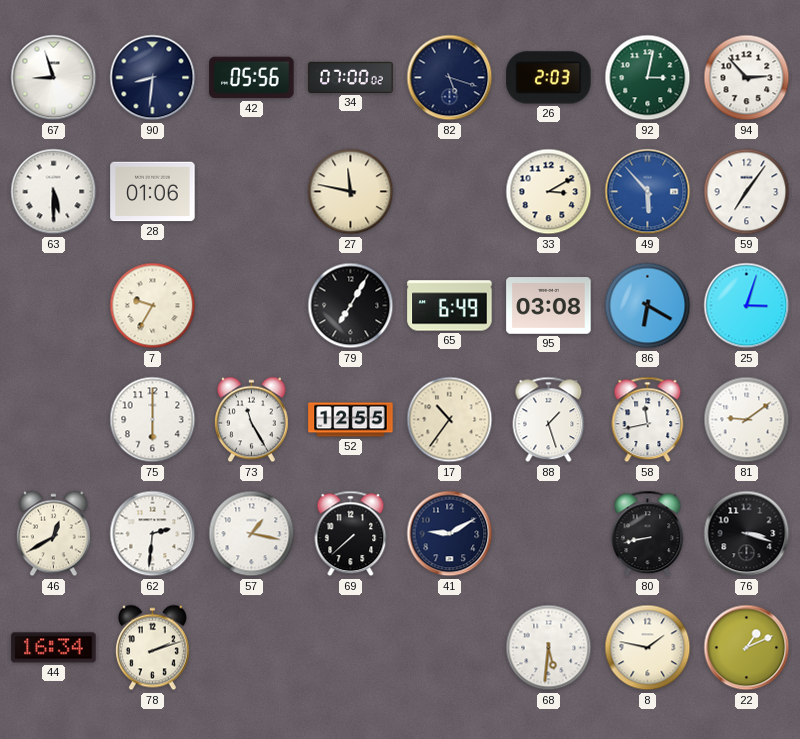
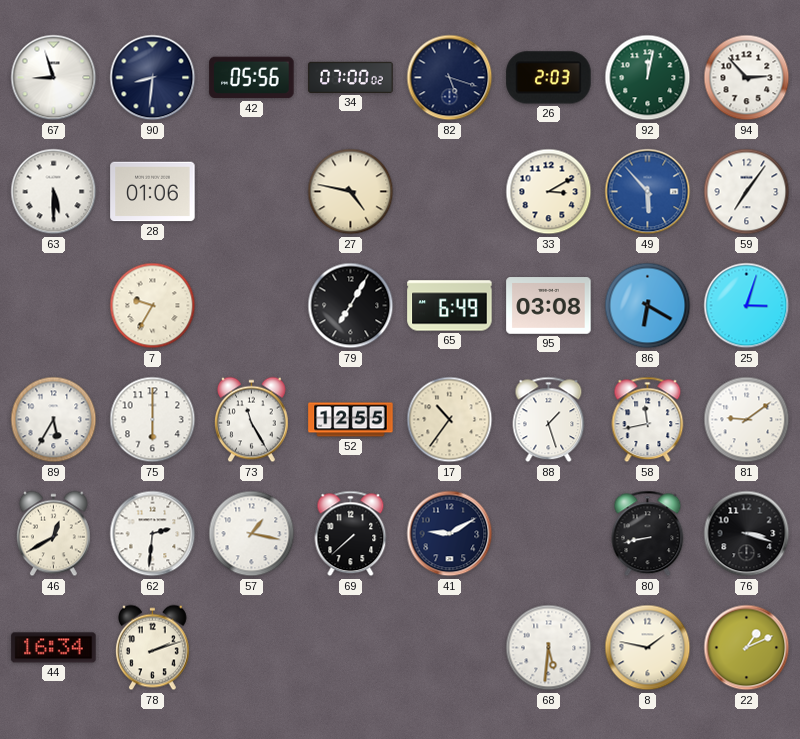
92: 3:02 -> 12:02
27: 11:47 -> 4:47
89: none -> 5:35
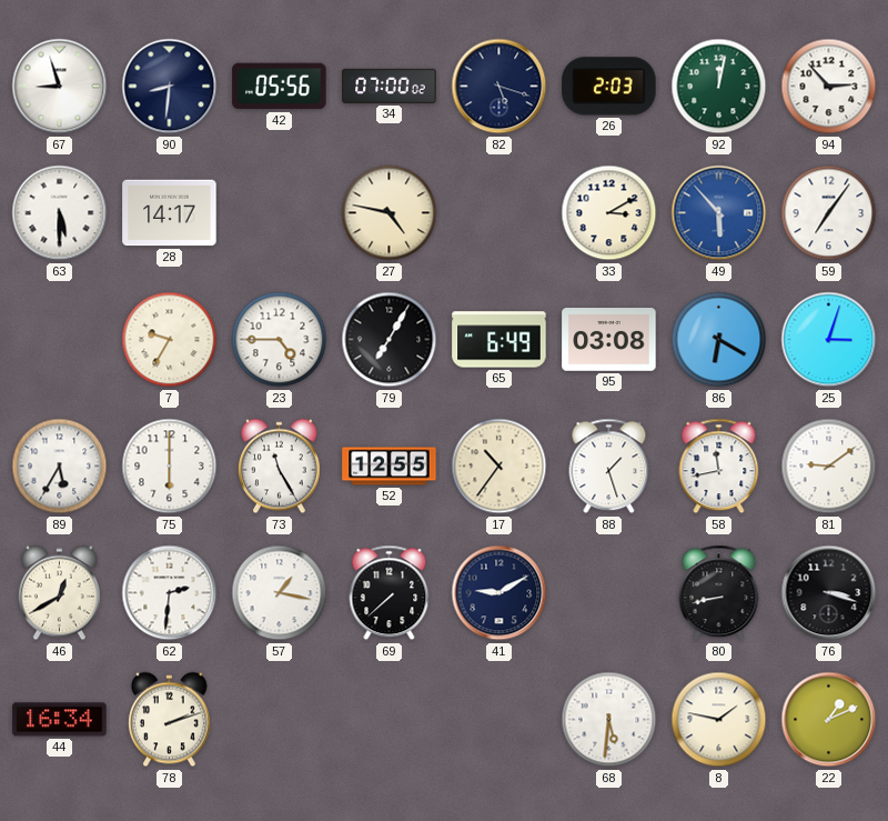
28: 01:06 -> 14:17
23: none -> 4:45
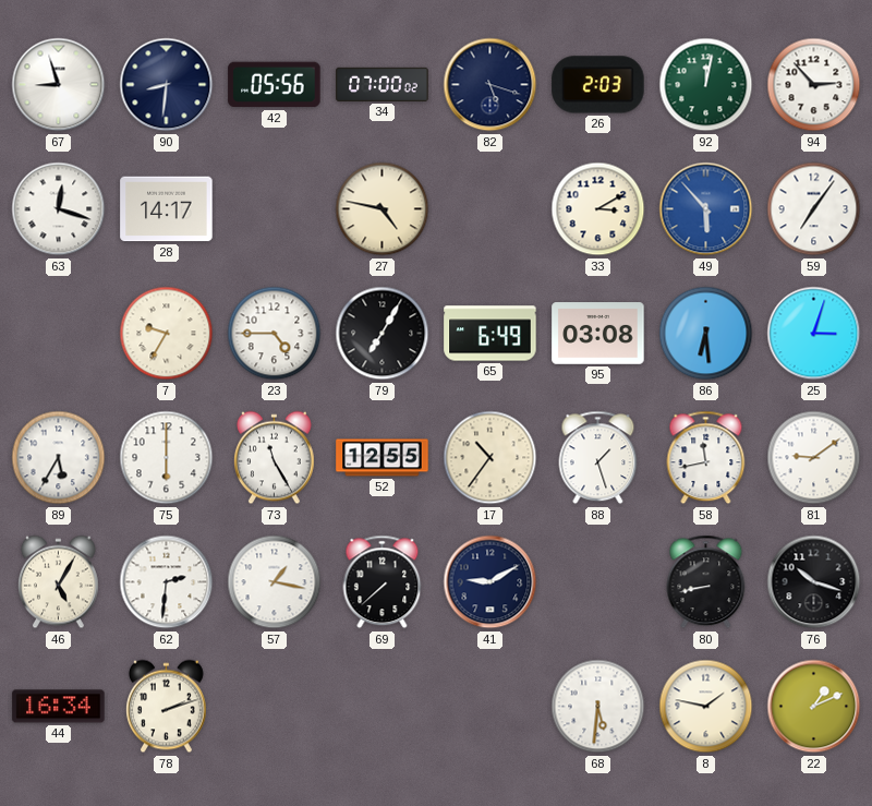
63: 5:30 -> 12:18
86: 6:20 -> 6:29
46: 12:40 -> 5:05
76: 3:18 -> 10:18
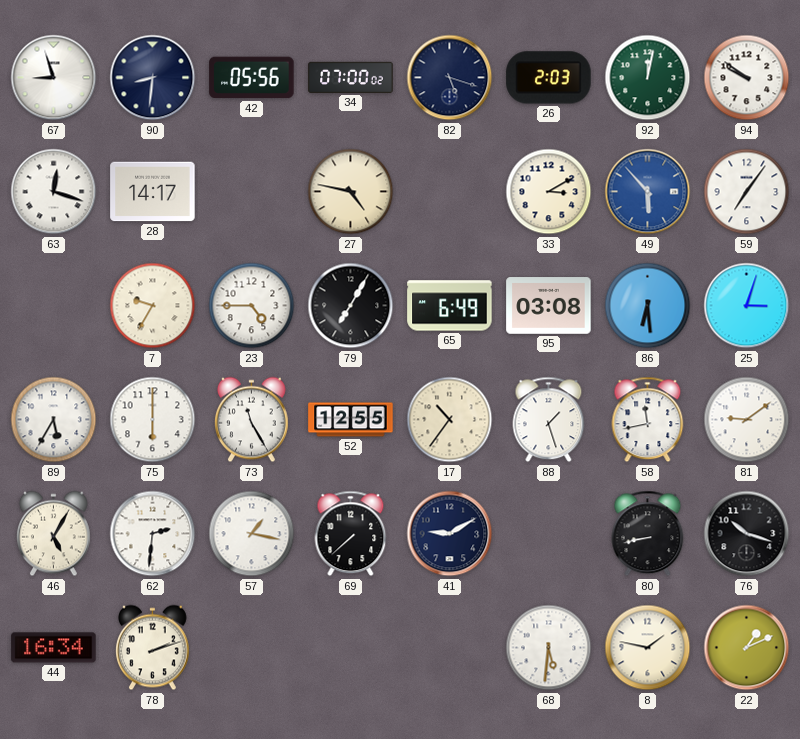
94: 2:53 -> 9:51
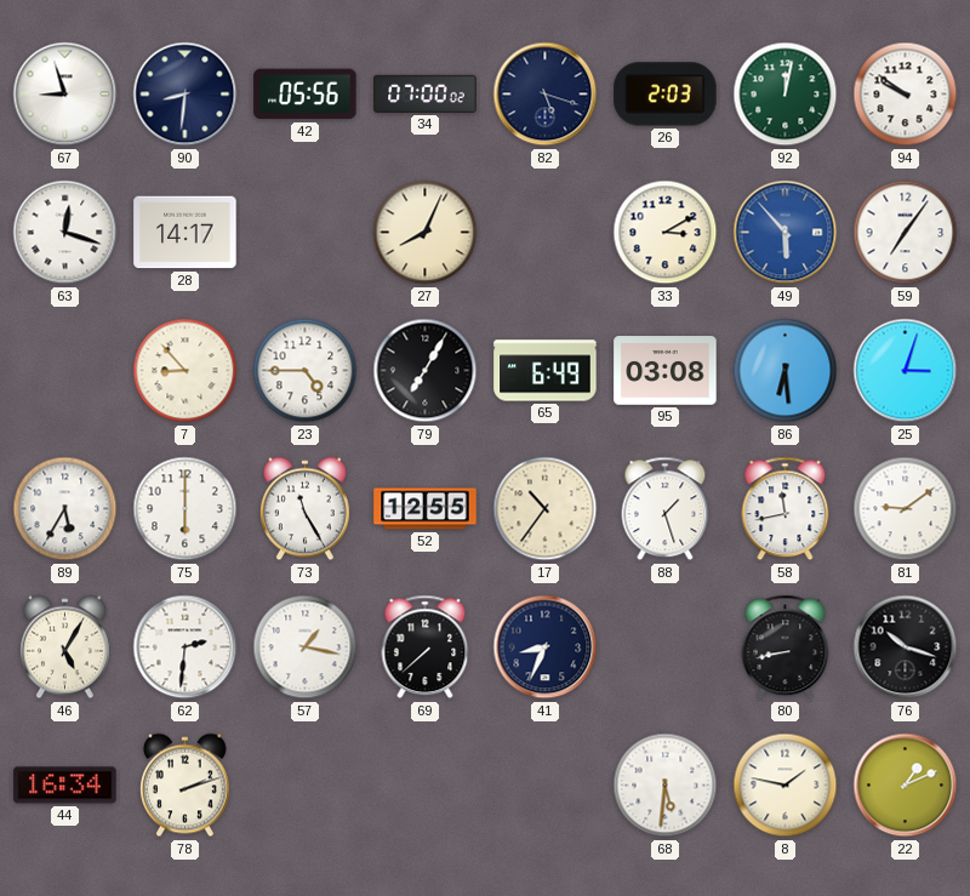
27: 4:47 -> 8:04
7: 9:35 -> 8:53
41: 9:10 -> 8:34
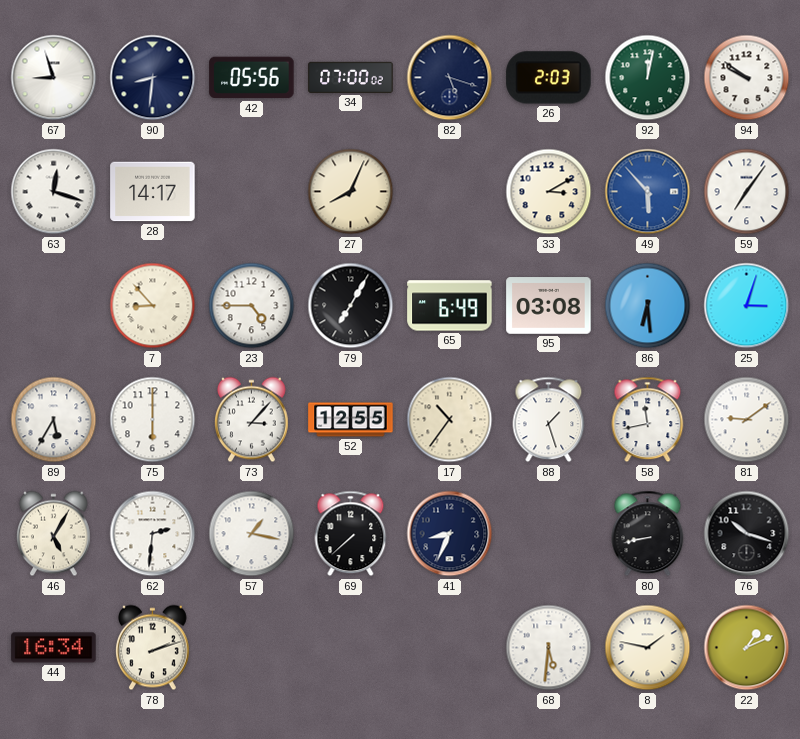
73: 11:25 -> 3:07
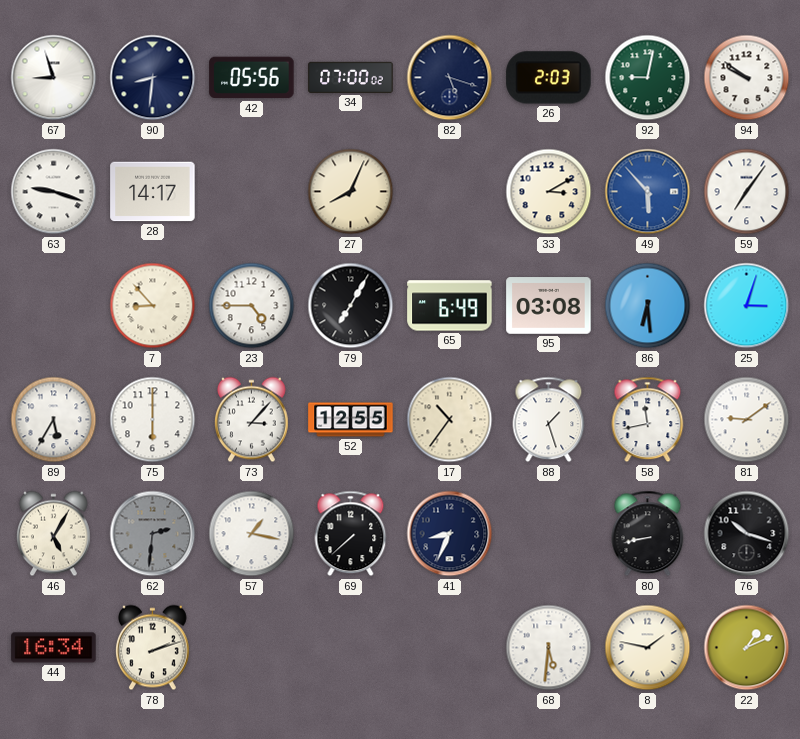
92: 12:02 -> 9:02
63: 12:18 -> 9:18
62 dial: white -> grey
